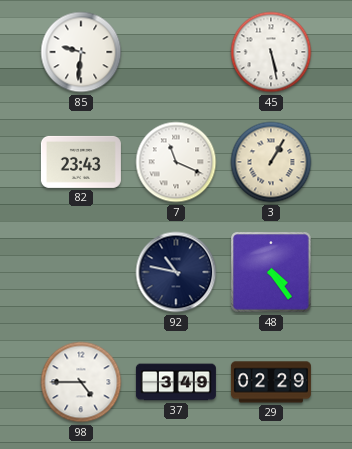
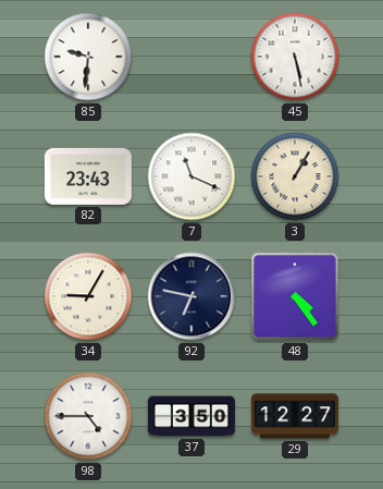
34: none -> 9:05
92: 10:47 -> 6:47
37: 3:49 -> 3:50
29: 02:29 -> 12:27
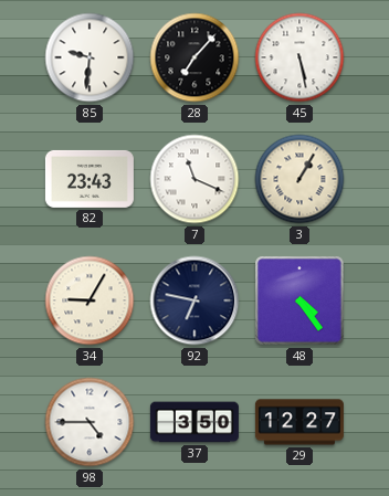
28: none -> 7:07
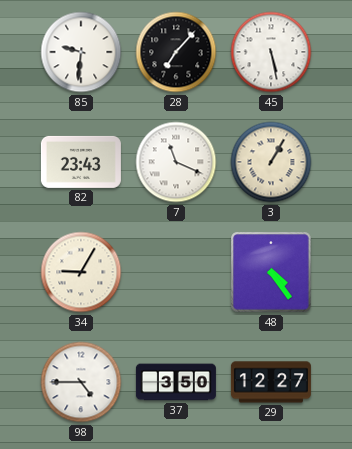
92: 6:47 -> none
